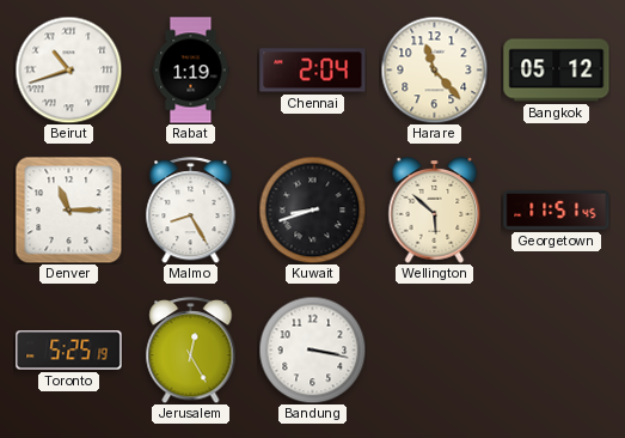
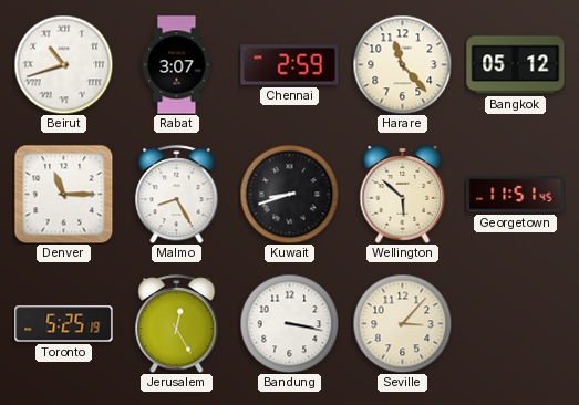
Rabat: 1:19 -> 3:07
Chennai: 2:04 -> 2:59
Seville: none -> 3:07
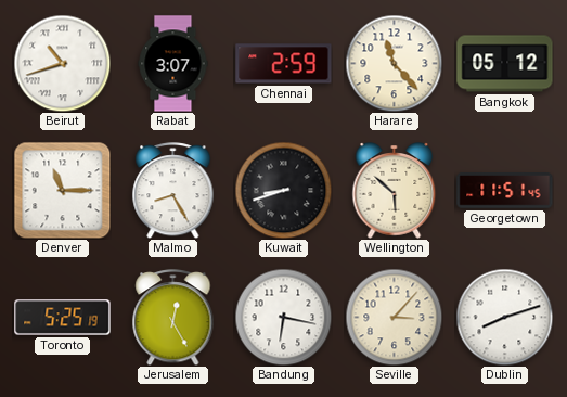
Bandung: 3:17 -> 6:17
Dublin: none -> 8:12
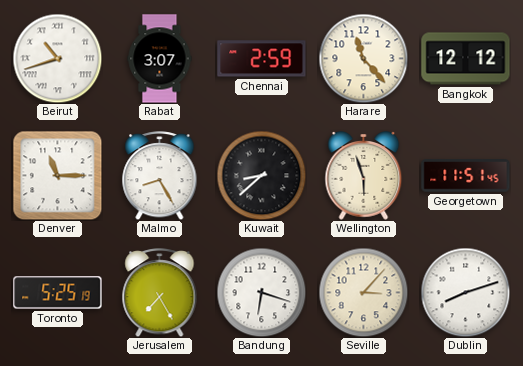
Bangkok: 05:12 -> 12:12
Kuwait: 8:42 -> 8:38
Wellington: 5:52 -> 5:57
Jerusalem: 12:25 -> 7:25
Bandung: 6:17 -> 6:18
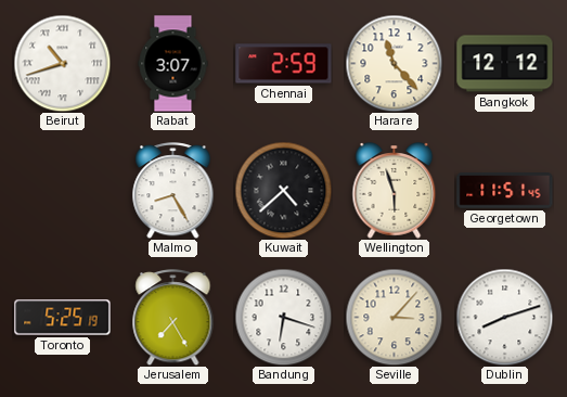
Denver: 11:15 -> none
Kuwait: 8:38 -> 4:38
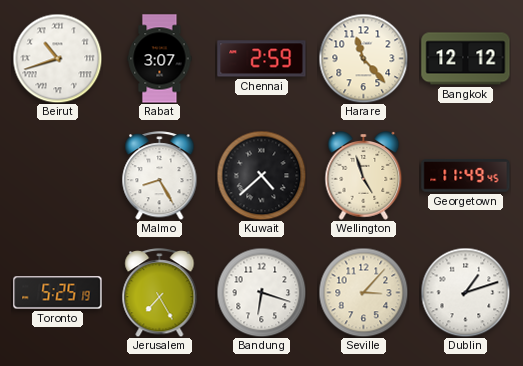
Wellington: 5:57 -> 4:57
Georgetown: 11:51 -> 11:49
Dublin: 8:12 -> 1:12
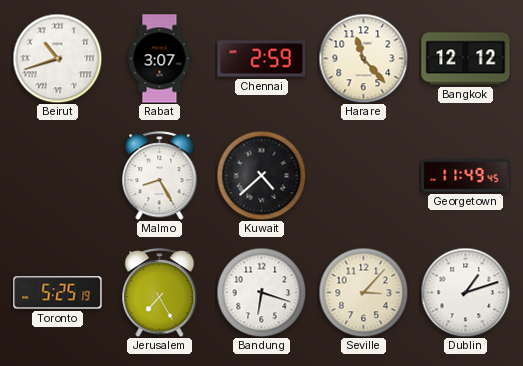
Wellington: 4:57 -> none
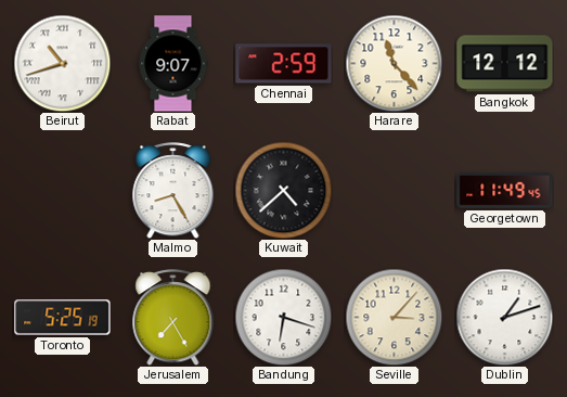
Rabat: 3:07 -> 9:07
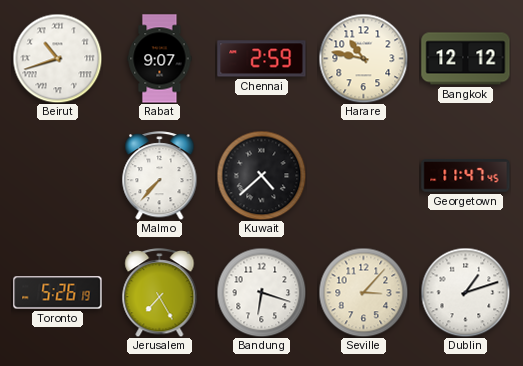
Harare: 11:23 -> 10:47
Malmo: 8:25 -> 7:37
Georgetown: 11:49 -> 11:47
Toronto: 5:25 -> 5:26
